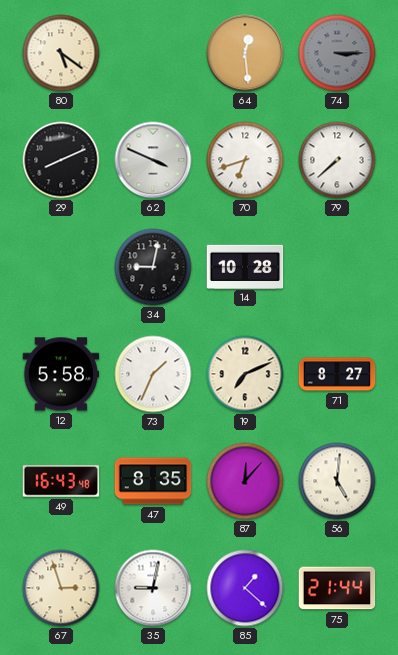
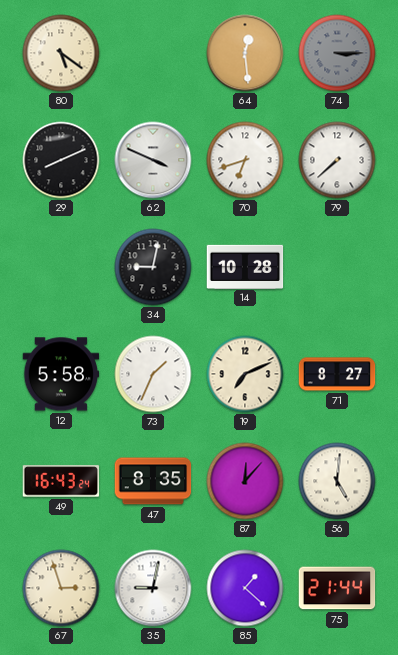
49: 16:43:48 -> 16:43:24
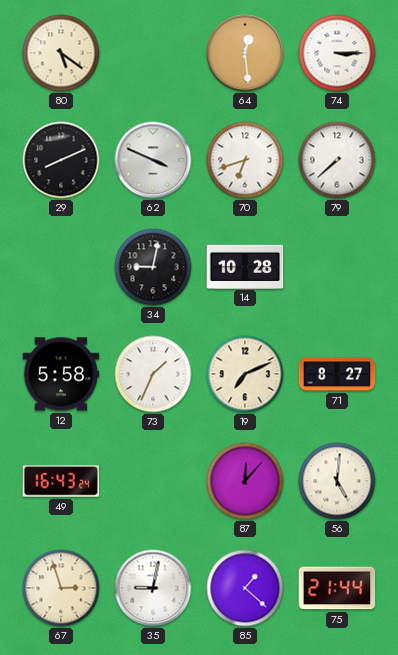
74 dial: grey -> white
47: 8:35 -> none
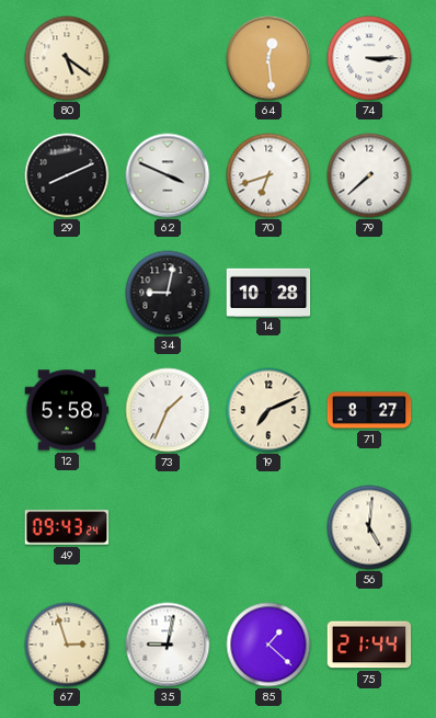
49: 16:43 -> 09:43
87: 12:07 -> none
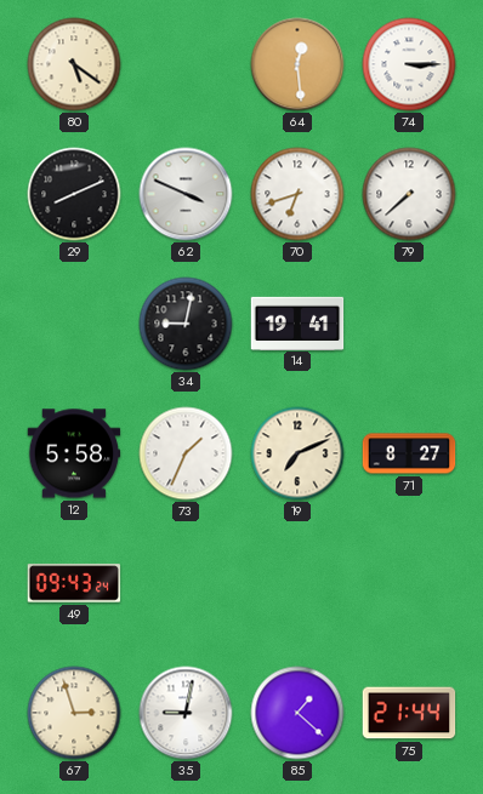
14: 10:28 -> 19:41
56: 5:01 -> none
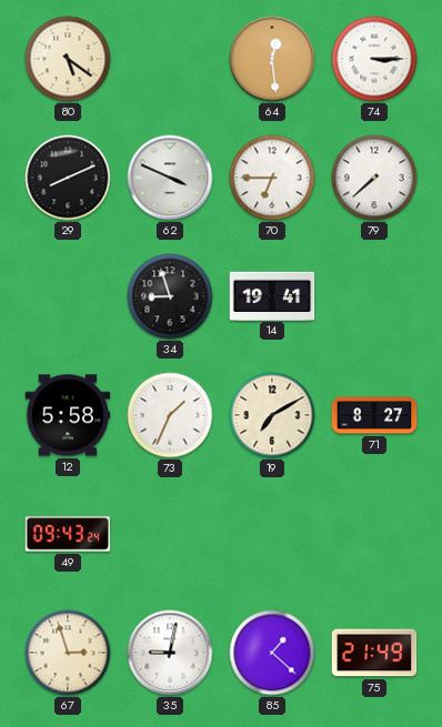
70: 6:42 -> 6:45
34: 9:02 -> 8:57
19: 7:11 -> 7:10
75: 21:44 -> 21:49
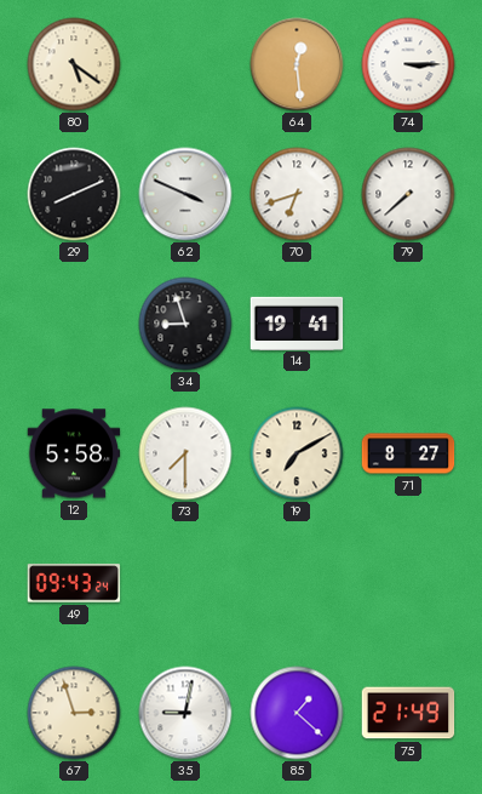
70: 6:45 -> 6:42
73: 1:34 -> 7:30
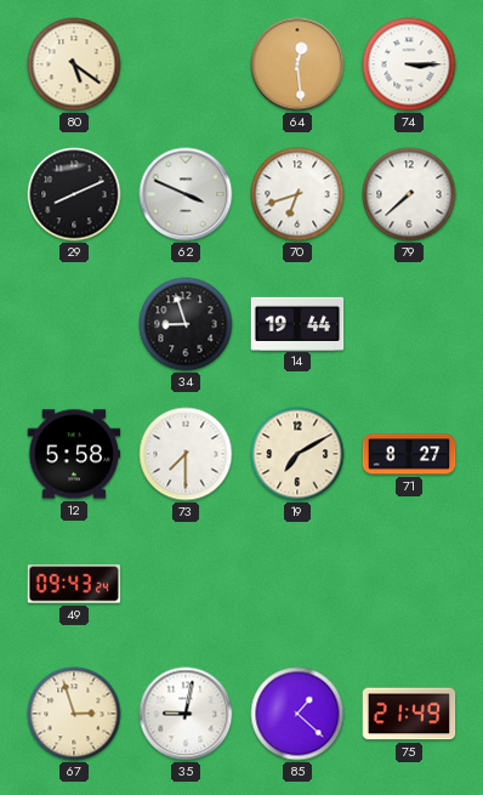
14: 19:41 -> 19:44
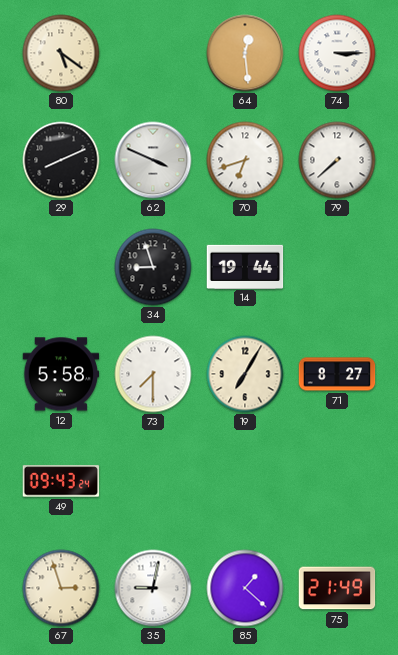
19: 7:10 -> 7:05
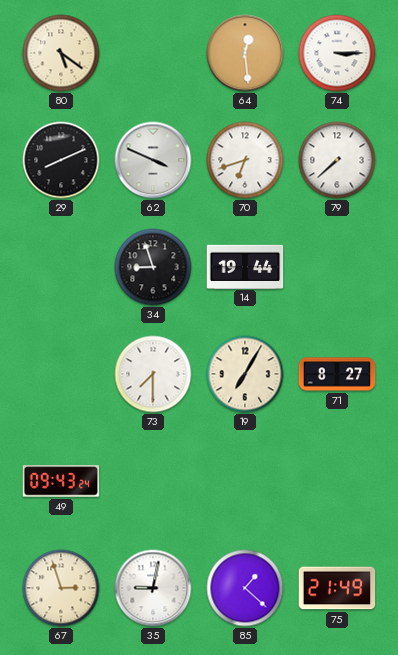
12: 5:58 -> none
